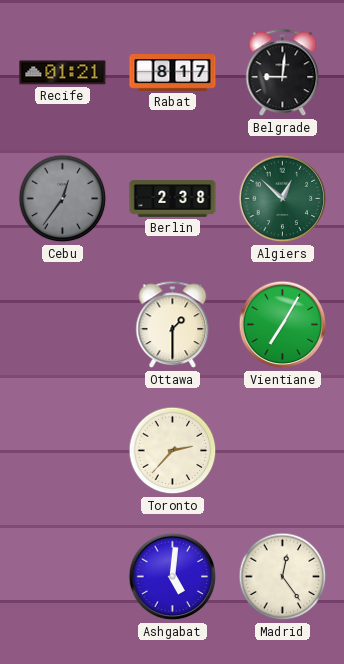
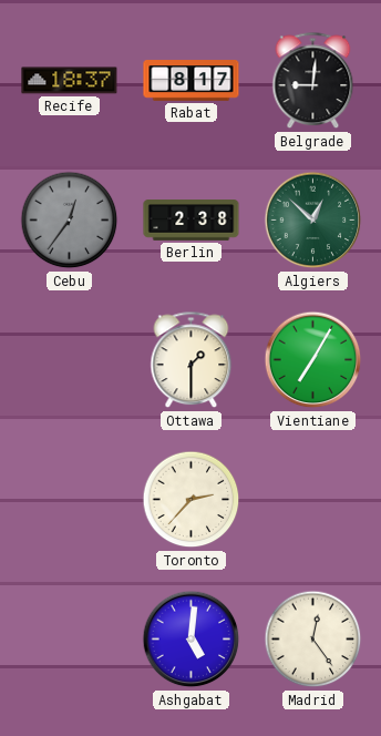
Recife: 01:21 -> 18:37
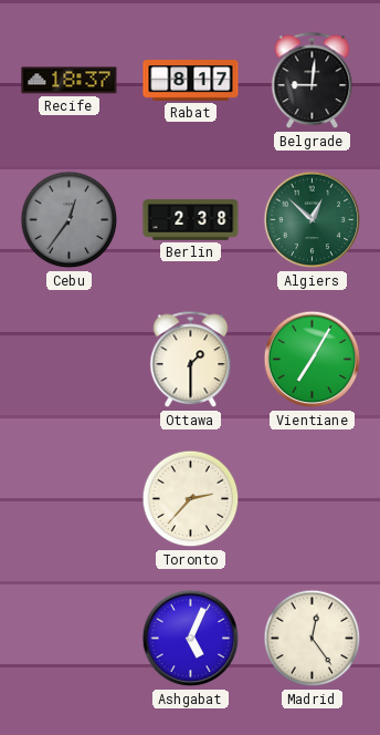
Ashgabat: 5:01 -> 5:04
